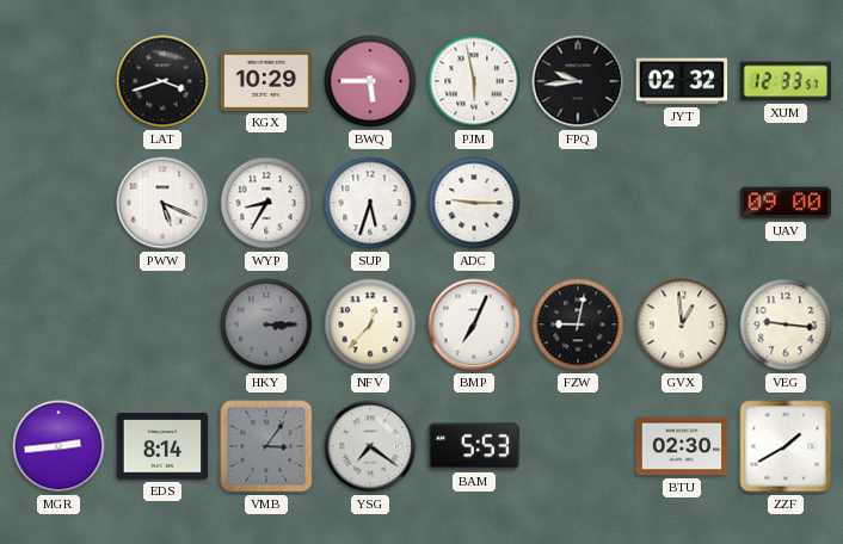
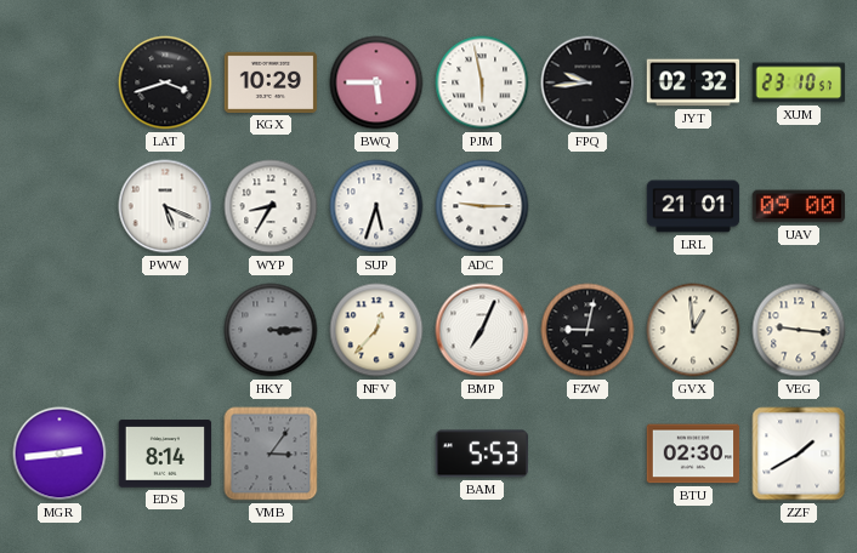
XUM: 12:33 -> 23:10
LRL: none -> 21:01
YSG: 7:21 -> none
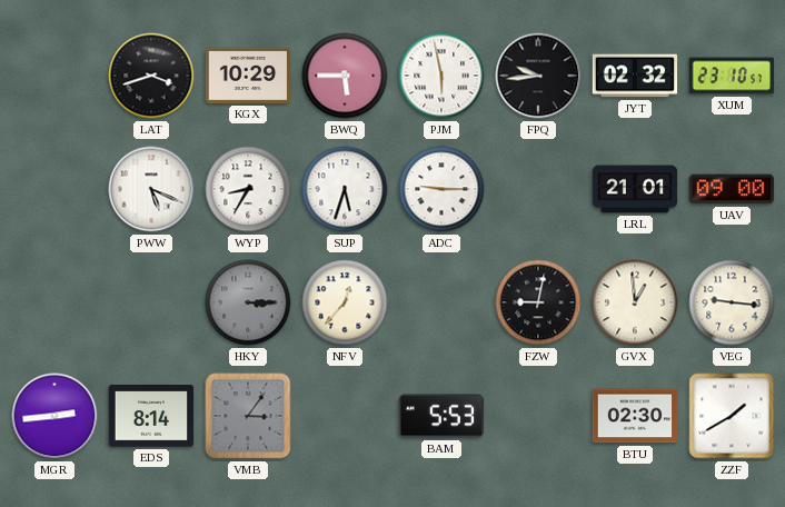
BMP: 7:04 -> none
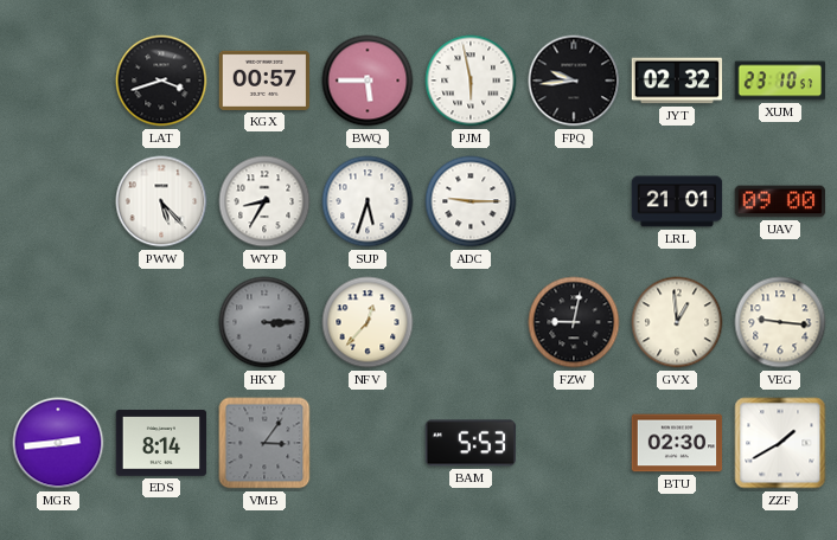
KGX: 10:29 -> 00:57
PWW: 5:19 -> 5:23
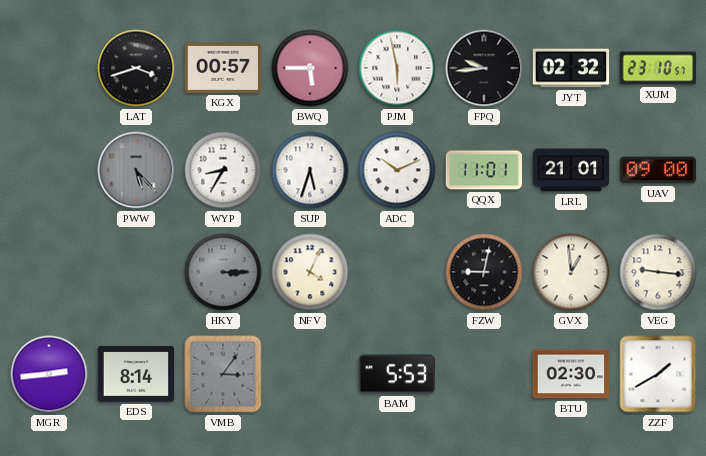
PWW dial: white -> grey
ADC: 9:15 -> 10:11
QQX: none -> 11:01
NFV: 12:37 -> 4:04
